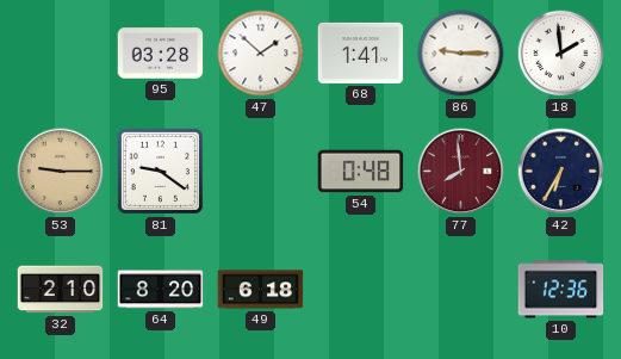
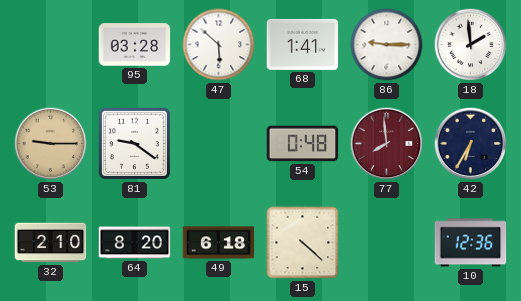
47: 1:52 -> 5:52
15: none -> 4:22
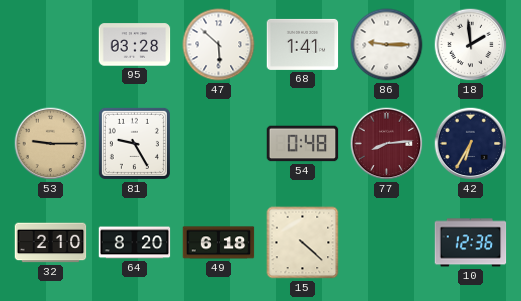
81: 9:21 -> 9:25
77: 7:59 -> 8:14
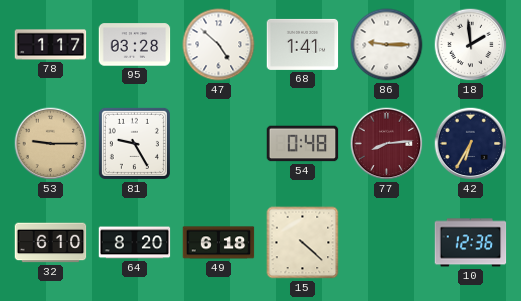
78: none -> 1:17
47: 5:52 -> 4:52
32: 2:10 -> 6:10
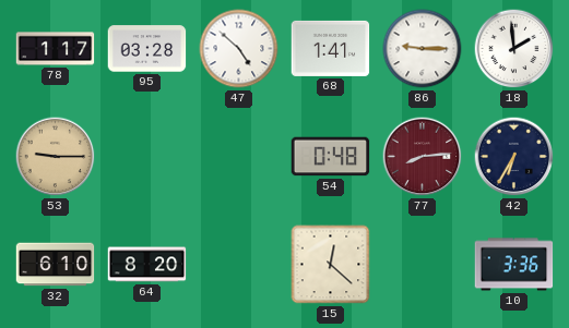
81: 9:25 -> none
49: 6:18 -> none
15: 4:22 -> 12:22
10: 12:36 -> 3:36
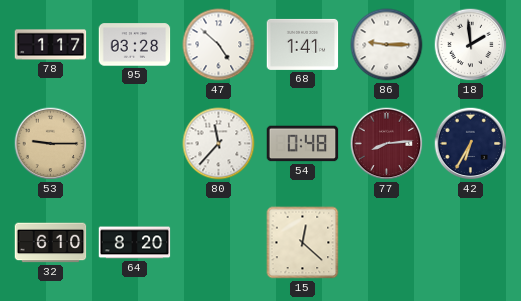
80: none -> 11:37
10: 3:36 -> none
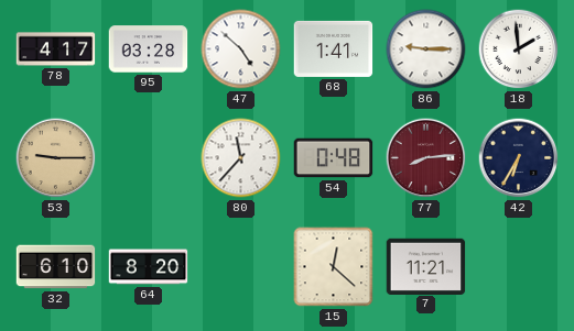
78: 1:17 -> 4:17
7: none -> 11:21
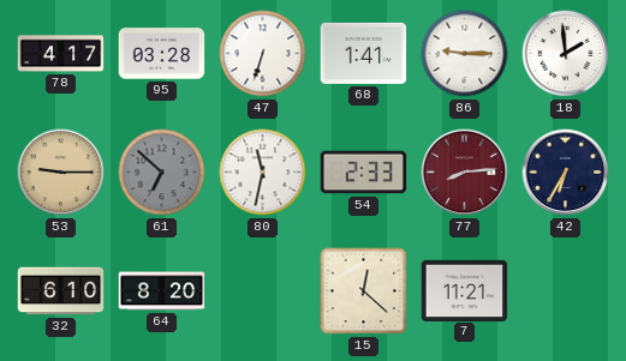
47: 4:52 -> 6:33
61: none -> 6:52
80: 11:37 -> 11:32
54: 0:48 -> 2:33
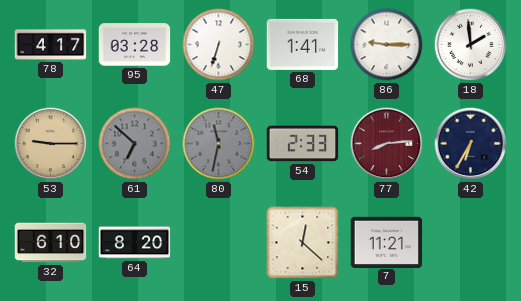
80 dial: white -> grey
